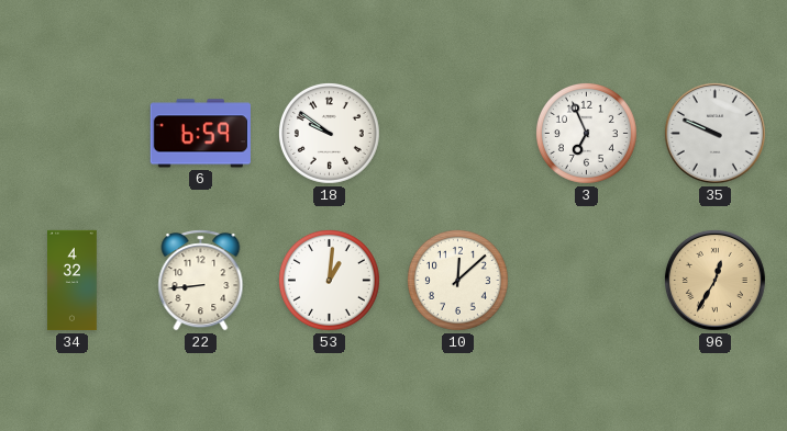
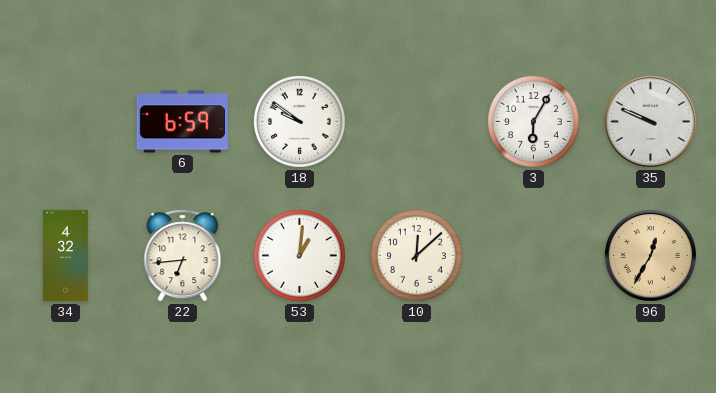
3: 6:56 -> 6:05
22: 8:44 -> 6:44
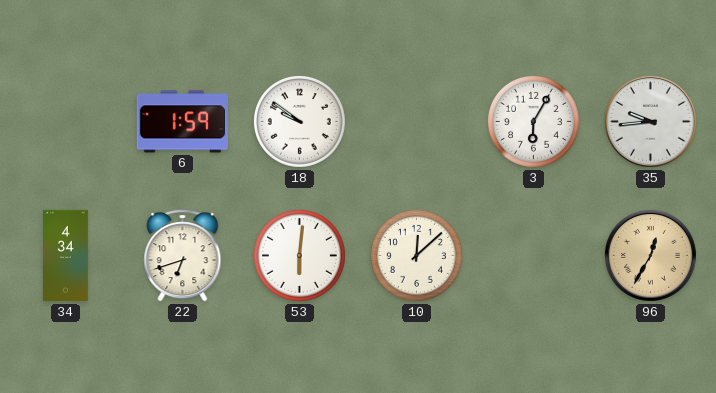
6: 6:59 -> 1:59
35: 9:49 -> 9:44
34: 4:32 -> 4:34
22: 6:44 -> 6:42
53: 1:01 -> 6:01
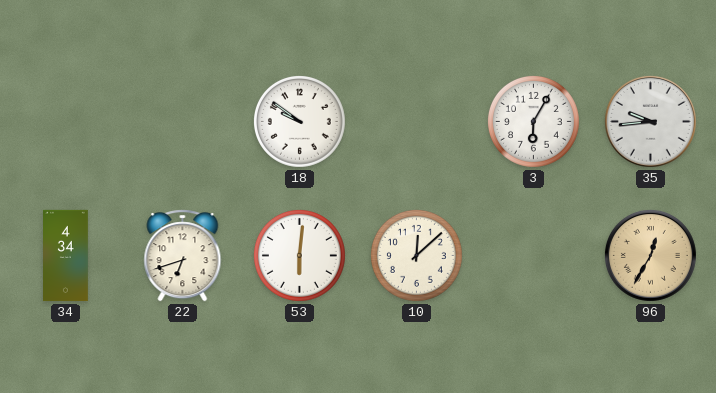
6: 1:59 -> none
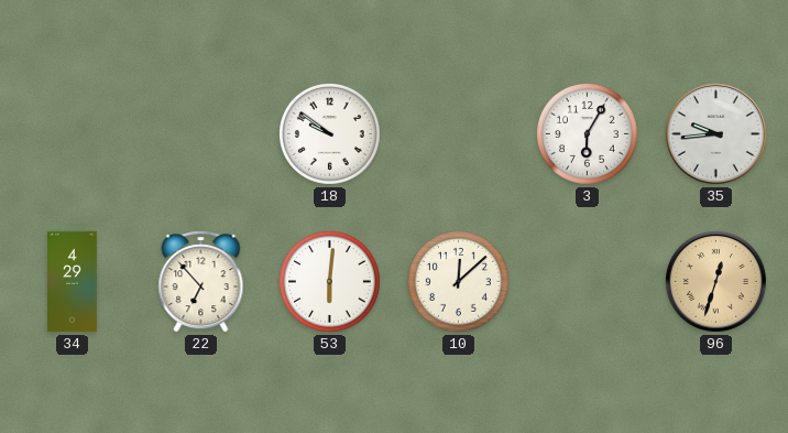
34: 4:34 -> 4:29
22: 6:42 -> 6:53
96: 12:35 -> 12:33
